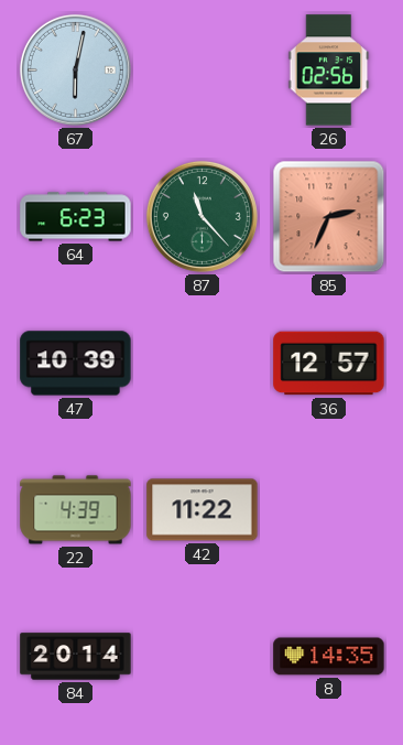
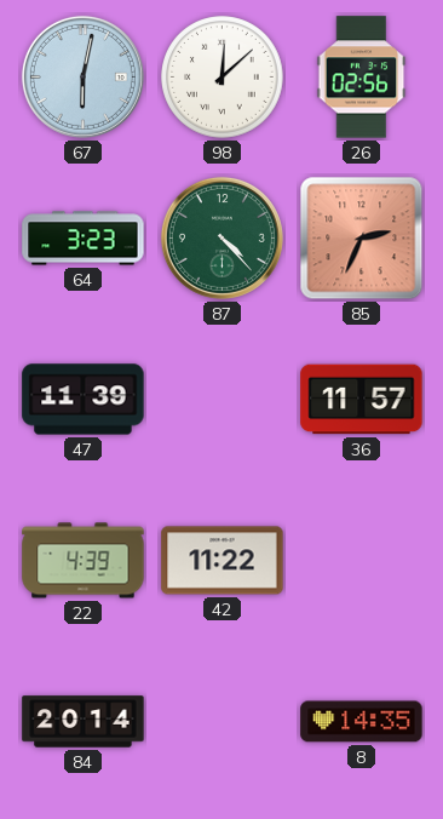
98: none -> 12:08
64: 6:23 -> 3:23
87: 11:23 -> 4:23
47: 10:39 -> 11:39
36: 12:57 -> 11:57
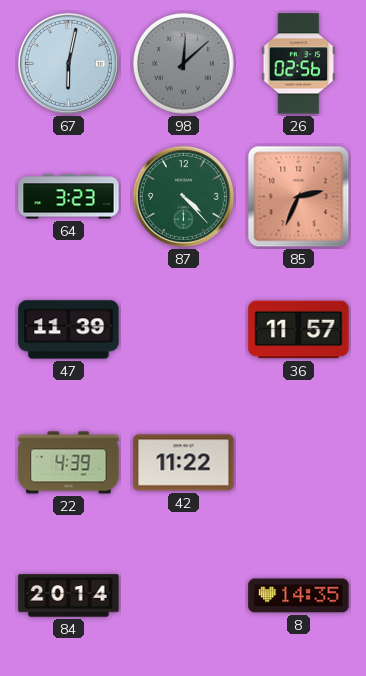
98 dial: white -> grey
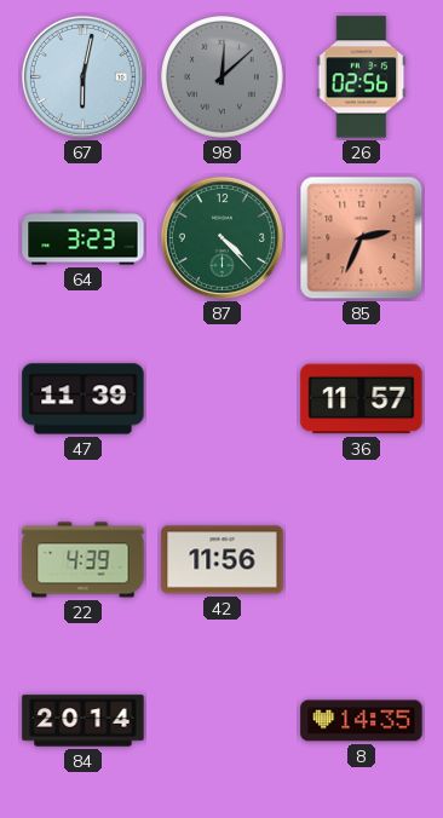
42: 11:22 -> 11:56
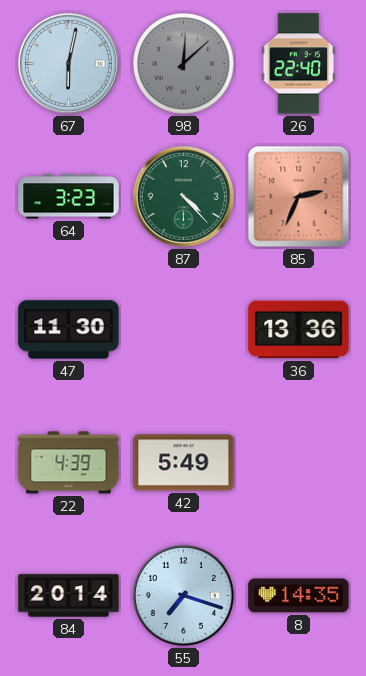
26: 02:56 -> 22:40
47: 11:39 -> 11:30
36: 11:57 -> 13:36
42: 11:56 -> 5:49
55: none -> 7:18
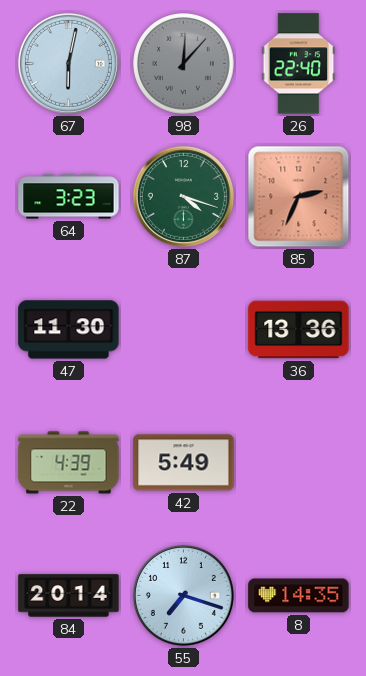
98: 12:08 -> 12:07
87: 4:23 -> 4:18
